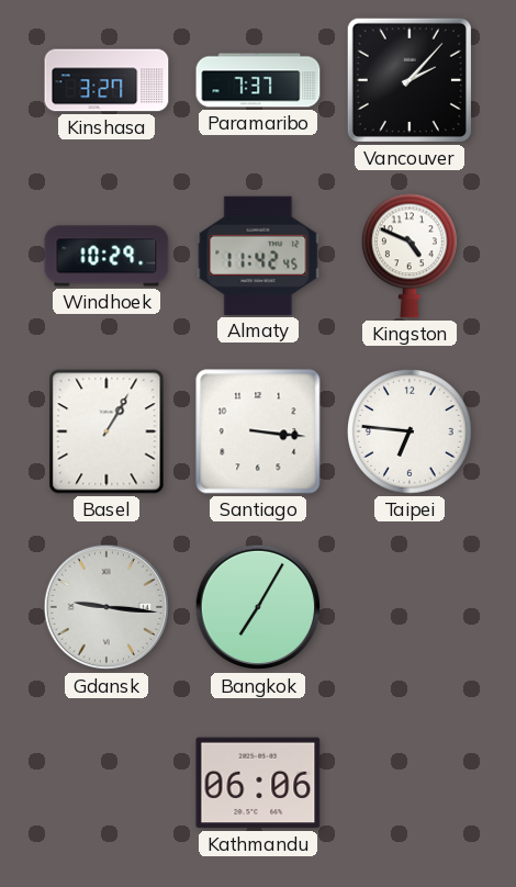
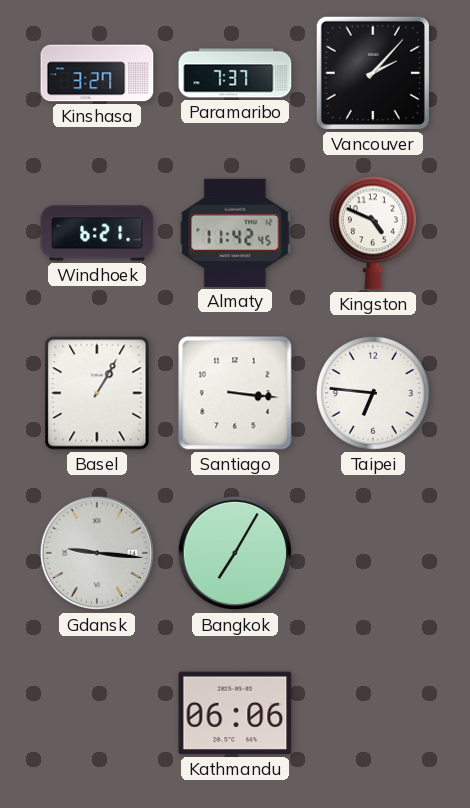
Windhoek: 10:29 -> 6:21
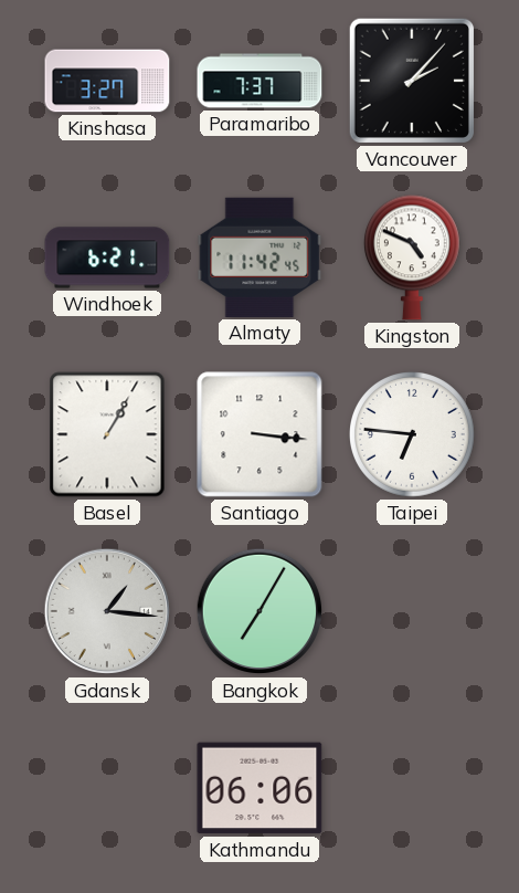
Gdansk: 9:16 -> 1:16
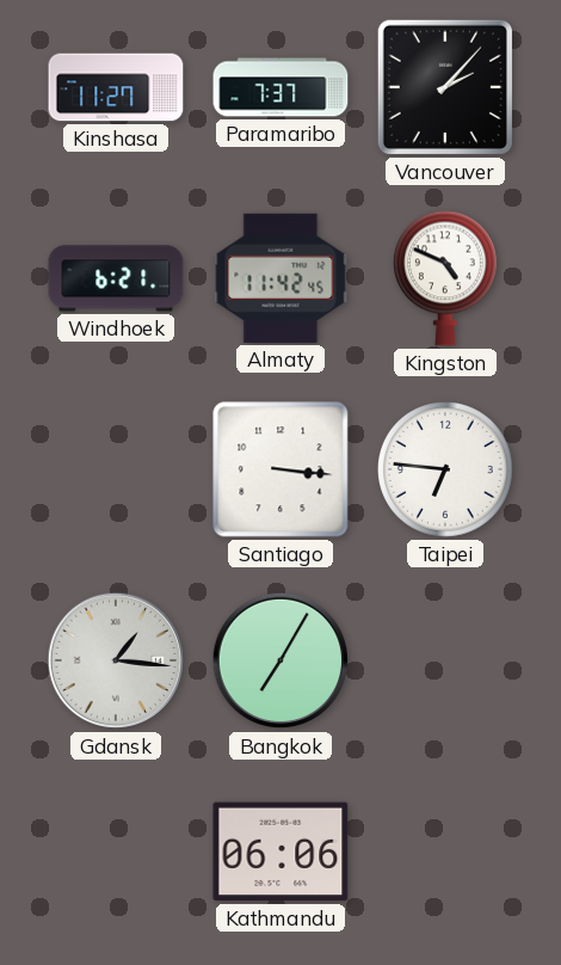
Kinshasa: 3:27 -> 11:27
Basel: 1:05 -> none
